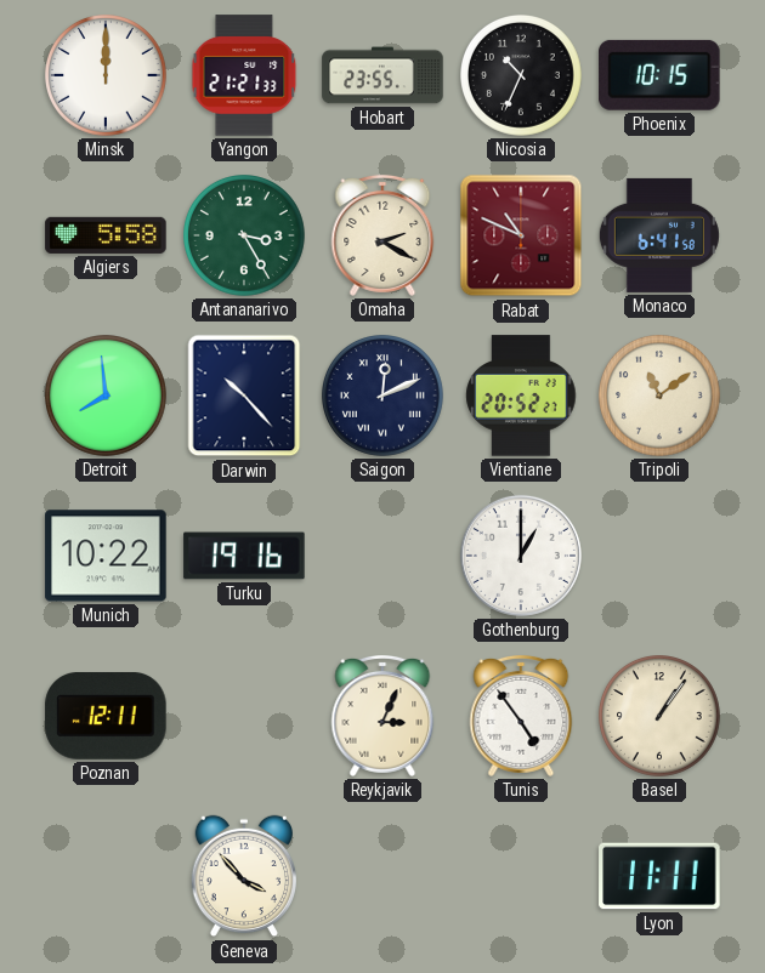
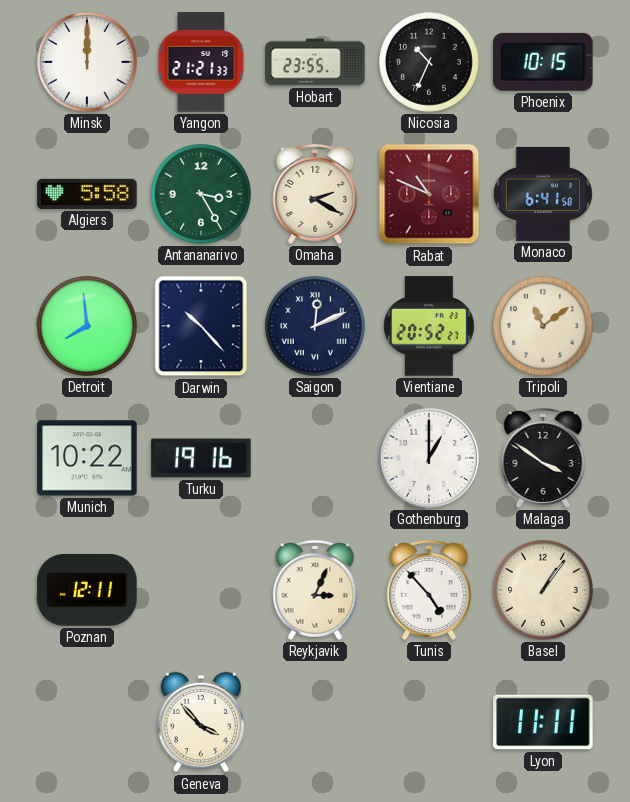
Malaga: none -> 3:51
Tunis: 4:54 -> 4:53
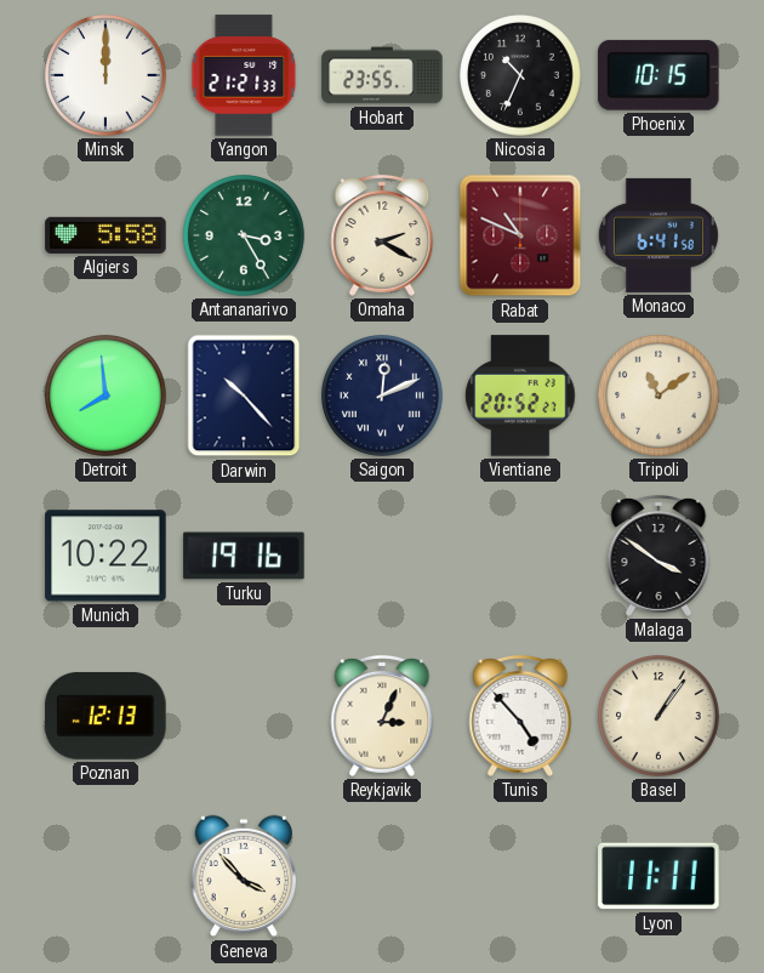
Gothenburg: 1:00 -> none
Poznan: 12:11 -> 12:13
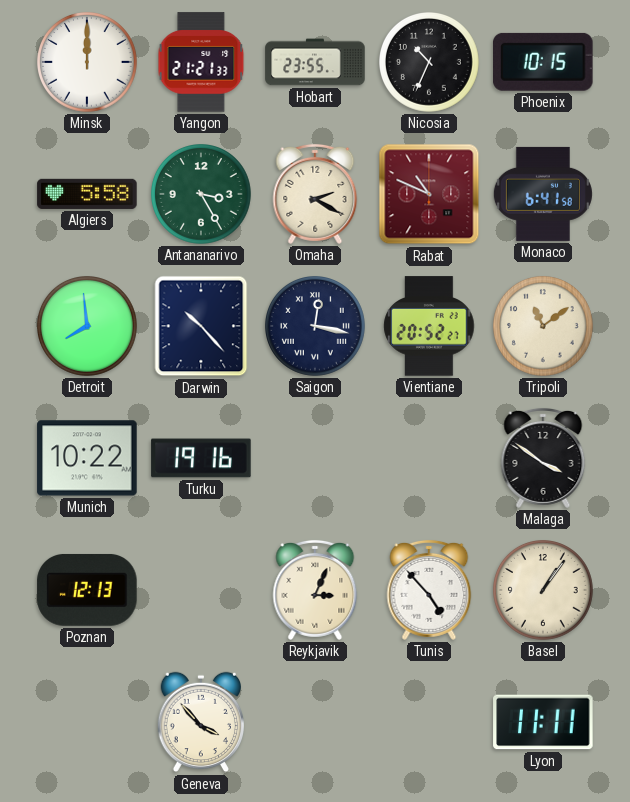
Saigon: 12:11 -> 12:17
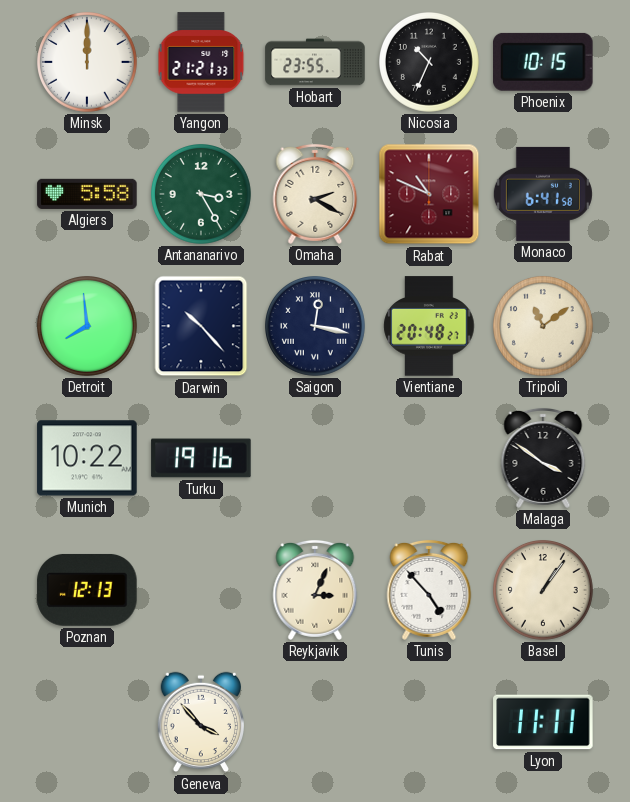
Vientiane: 20:52 -> 20:48
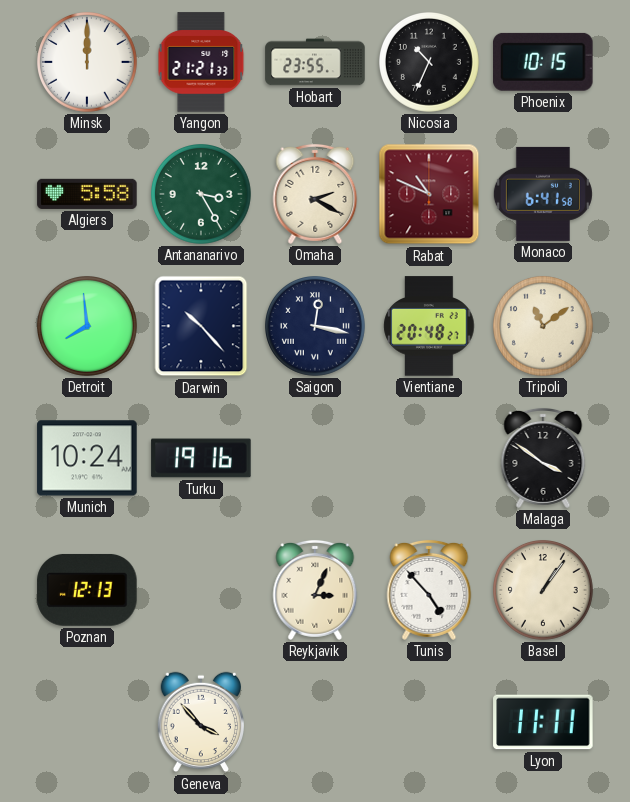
Munich: 10:22 -> 10:24
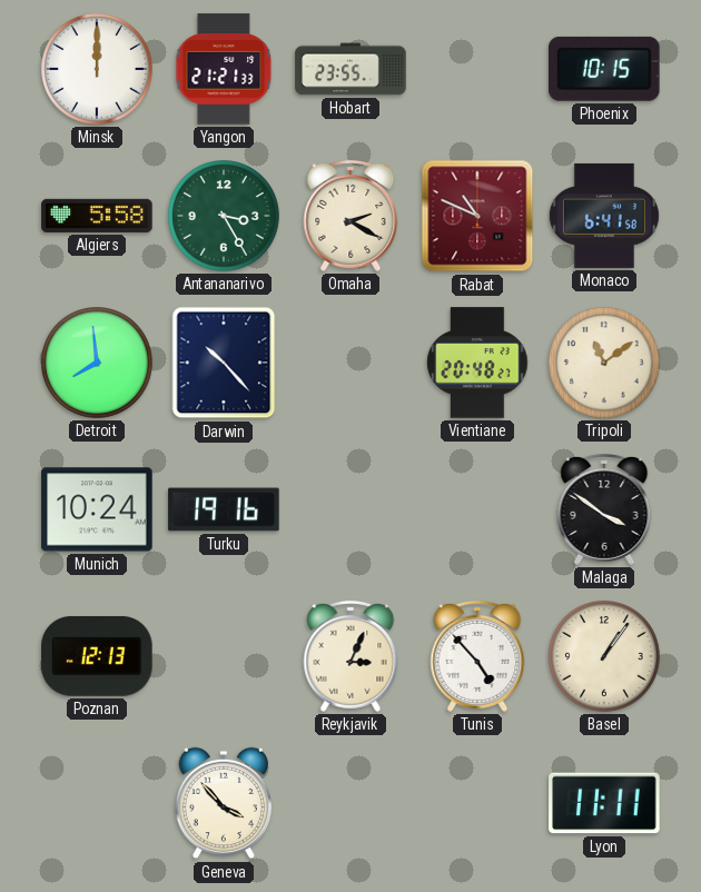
Nicosia: 10:34 -> none
Saigon: 12:17 -> none
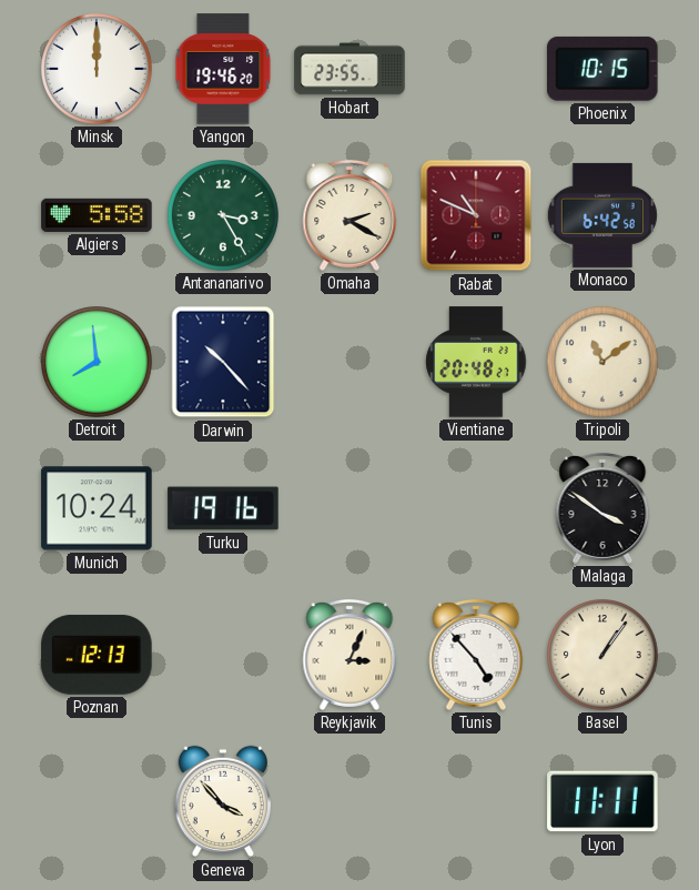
Yangon: 21:21 -> 19:46
Monaco: 6:41 -> 6:42
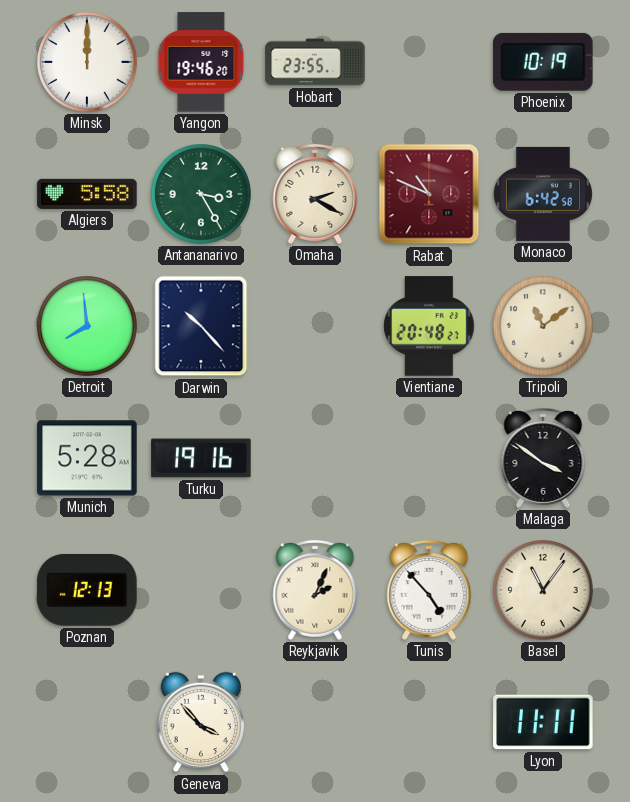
Phoenix: 10:15 -> 10:19
Munich: 10:24 -> 5:28
Reykjavik: 3:04 -> 2:04
Basel: 1:06 -> 11:06
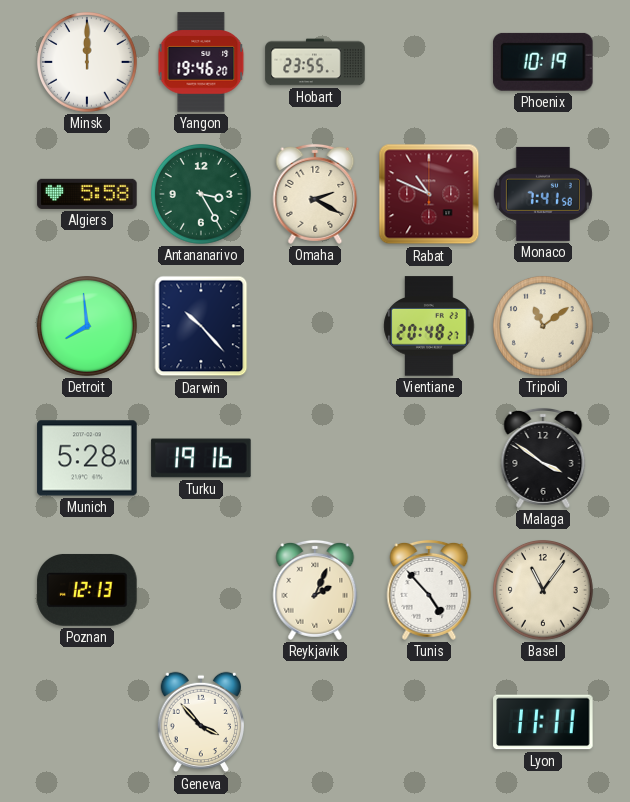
Monaco: 6:42 -> 7:41
